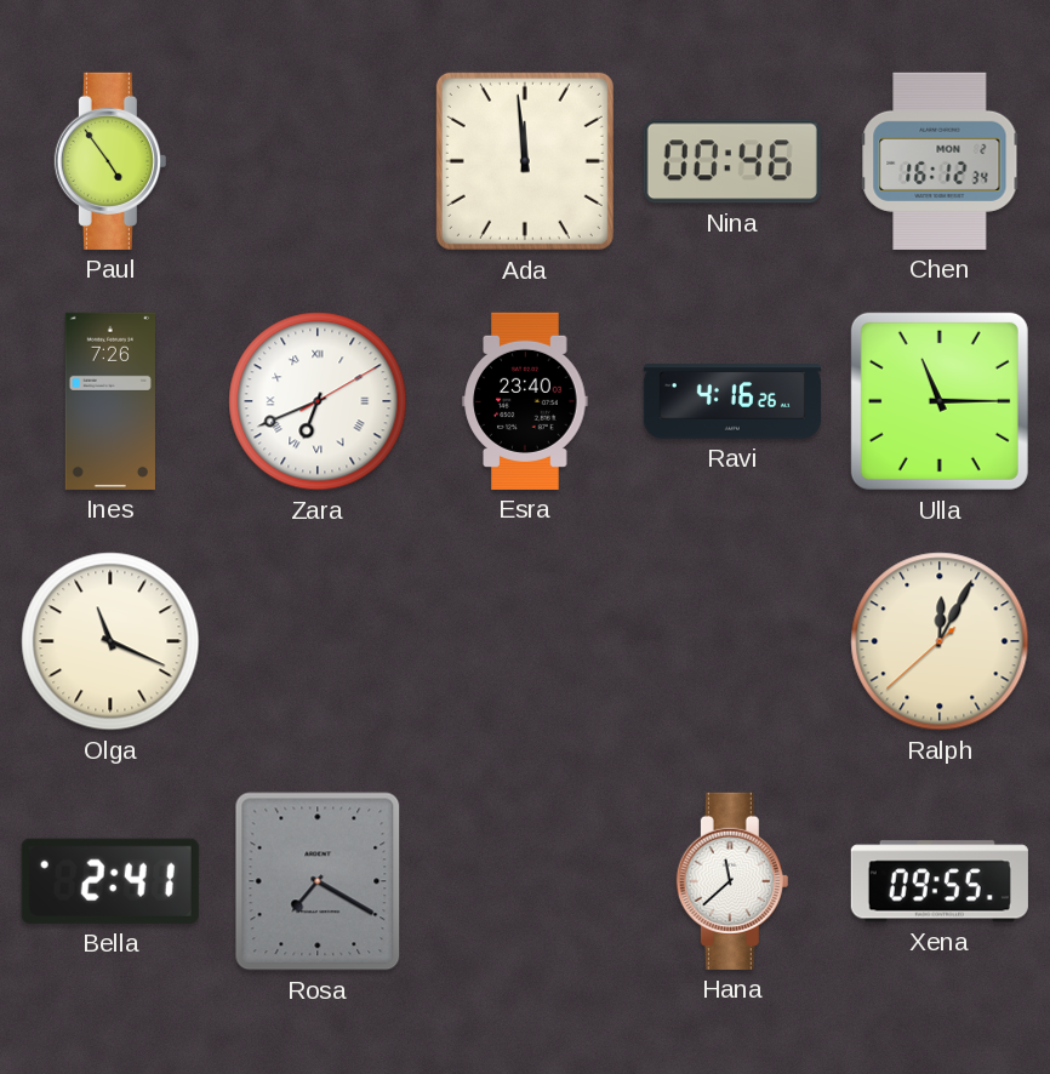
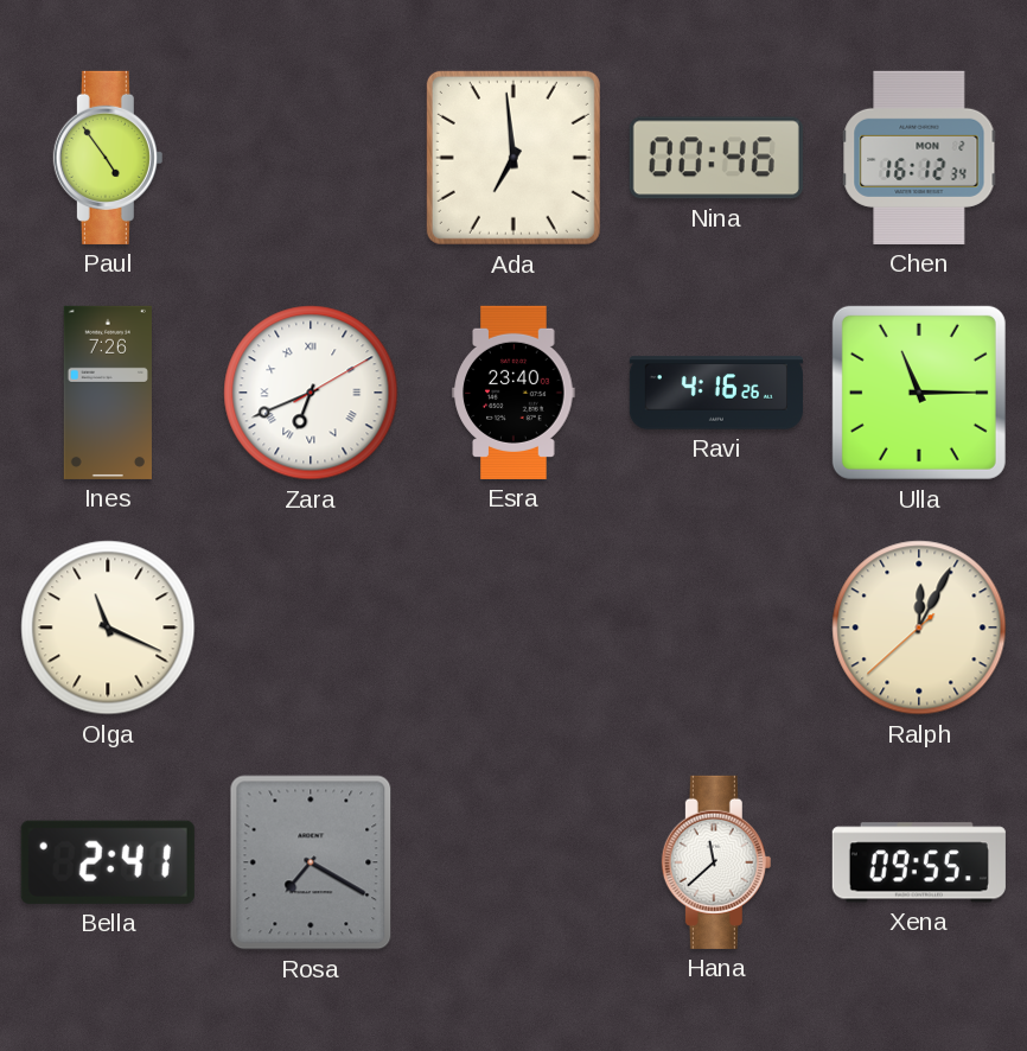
Ada: 11:59 -> 6:59
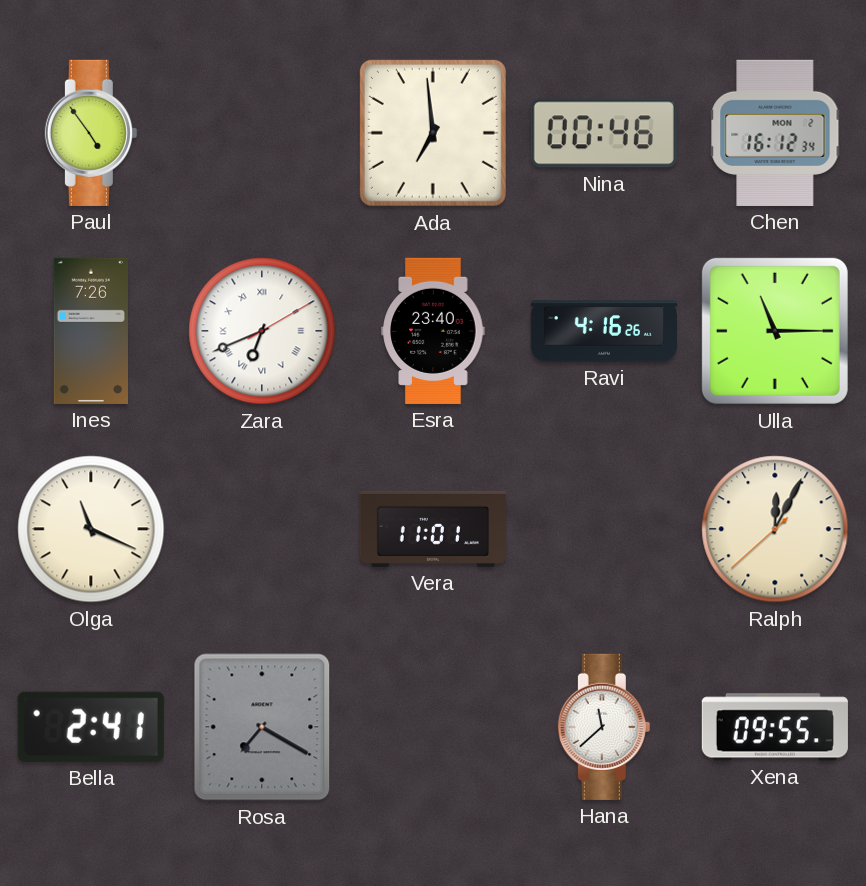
Vera: none -> 11:01
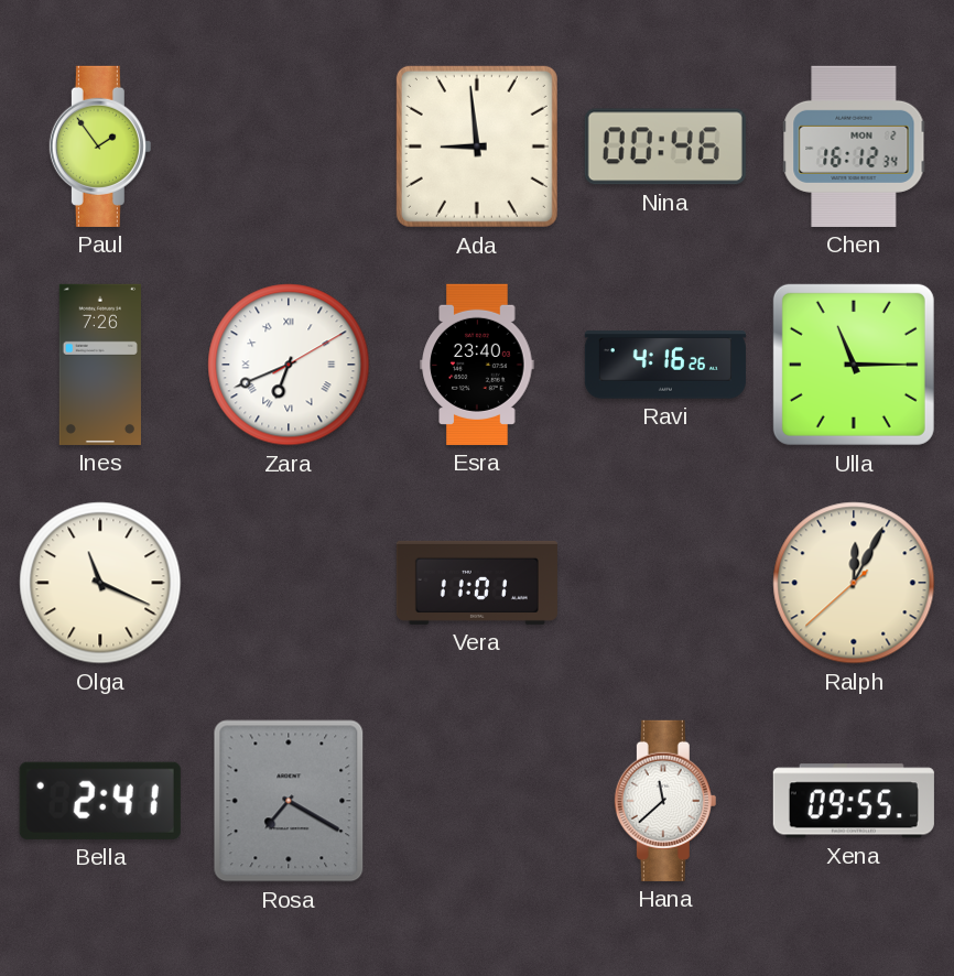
Paul: 4:54 -> 1:54
Ada: 6:59 -> 8:59
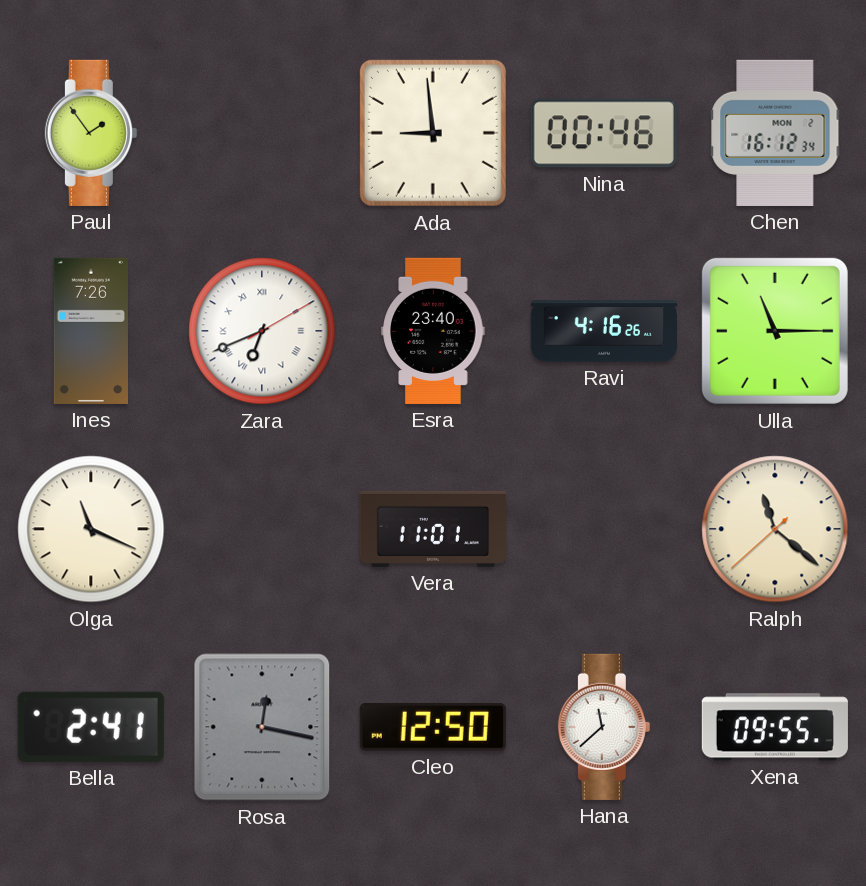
Ralph: 12:04 -> 11:21
Rosa: 7:20 -> 12:17
Cleo: none -> 12:50
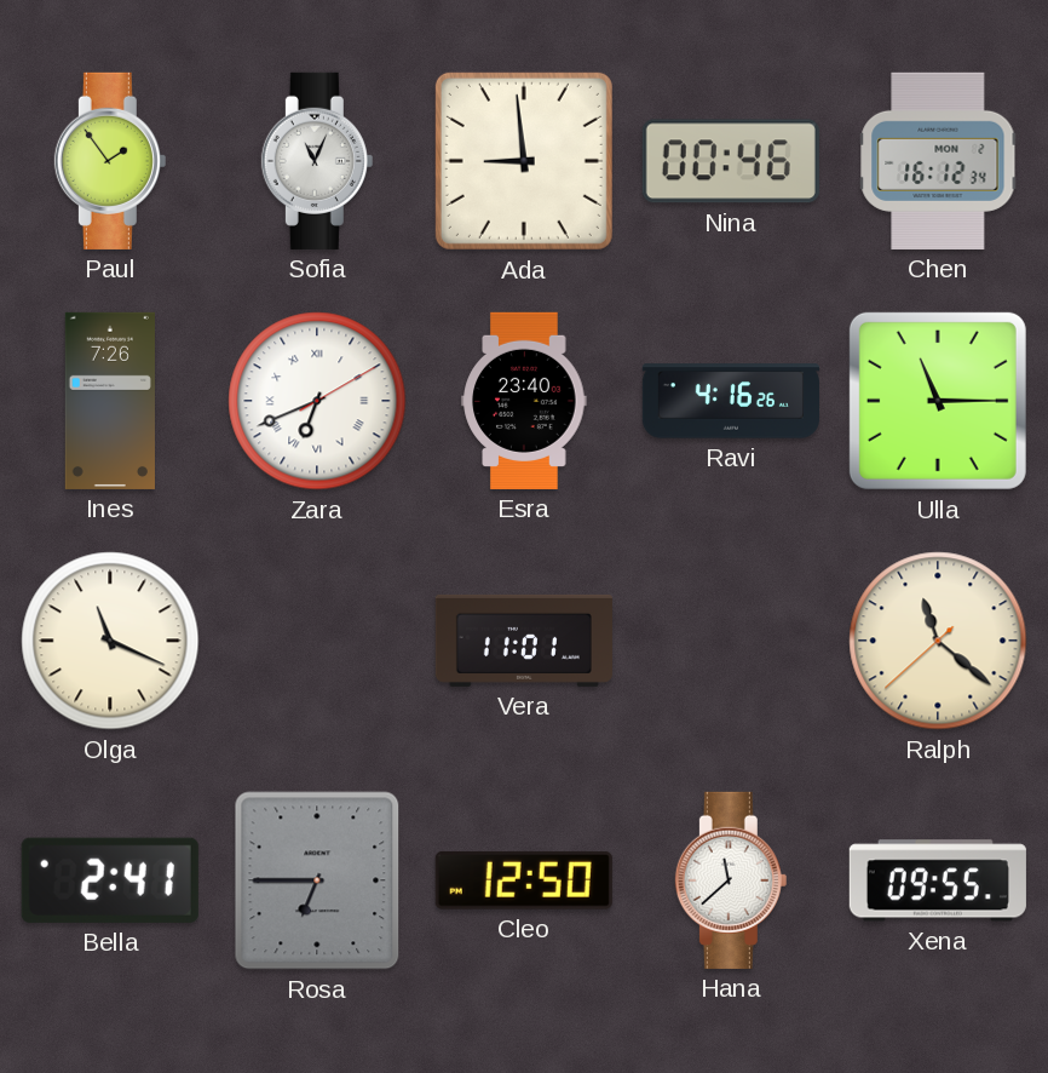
Sofia: none -> 11:04
Rosa: 12:17 -> 6:45
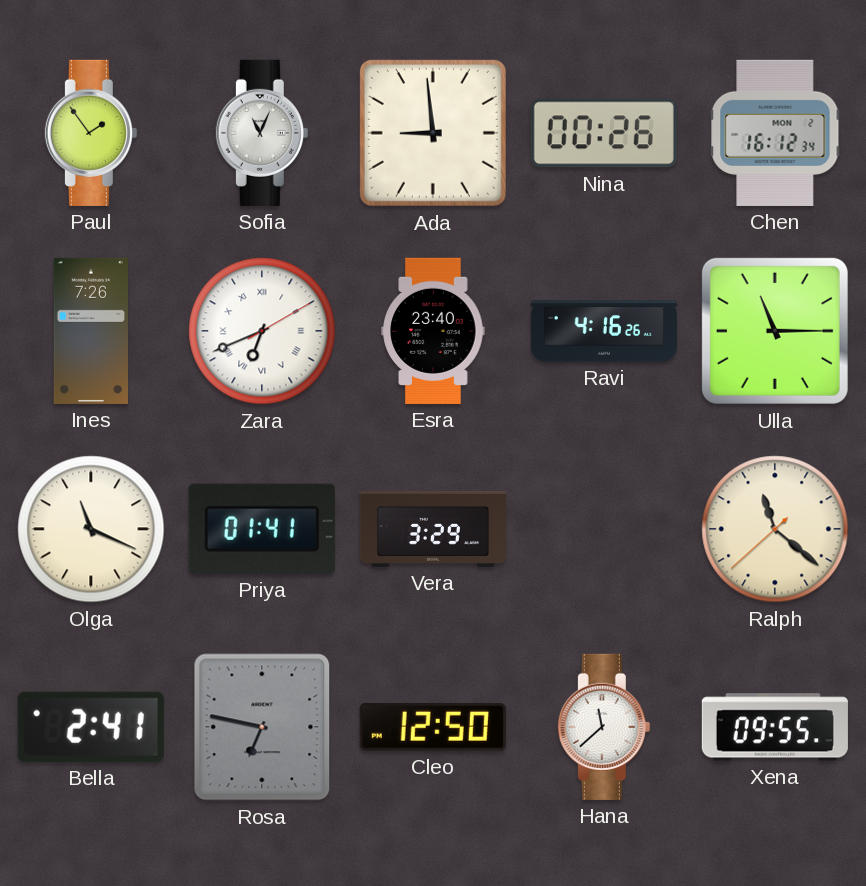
Nina: 00:46 -> 00:26
Priya: none -> 01:41
Vera: 11:01 -> 3:29
Rosa: 6:45 -> 6:47
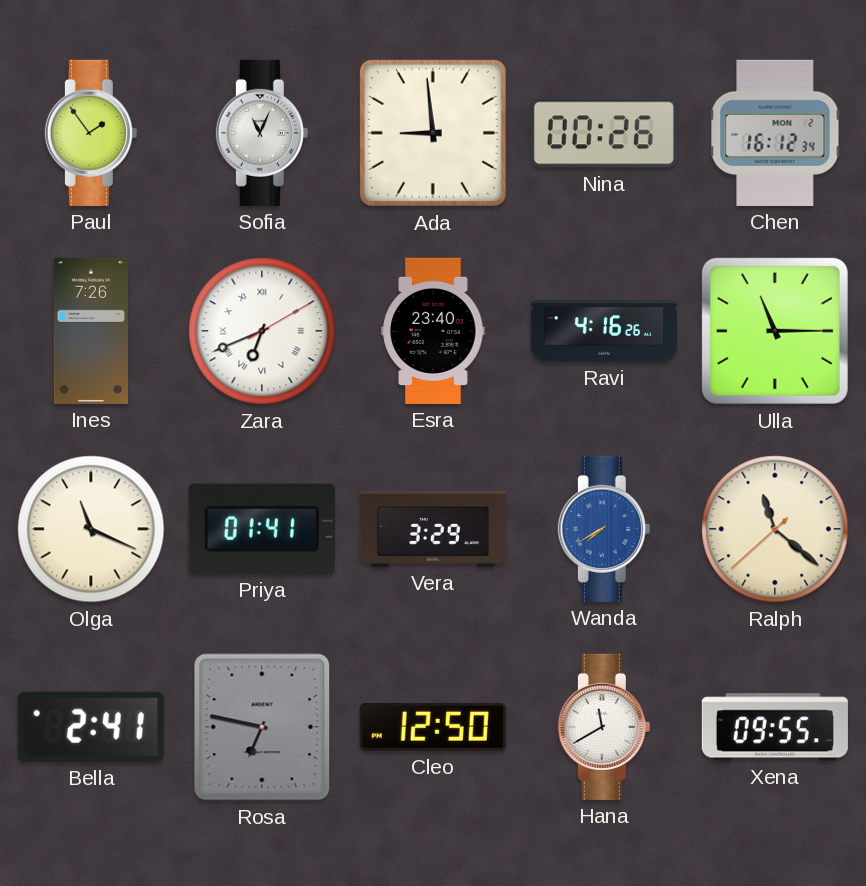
Wanda: none -> 7:40
Hana: 11:38 -> 11:40
